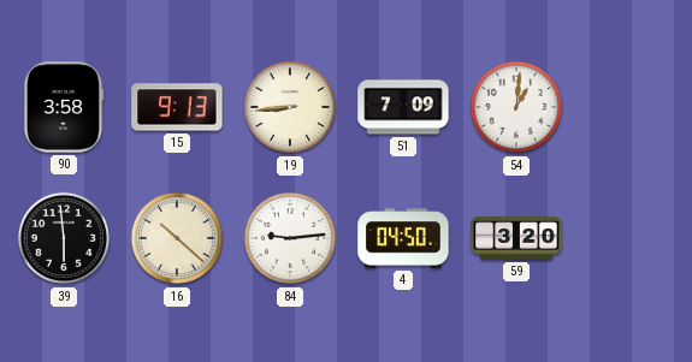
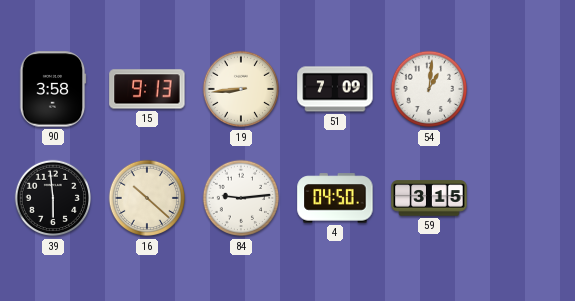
59: 3:20 -> 3:15
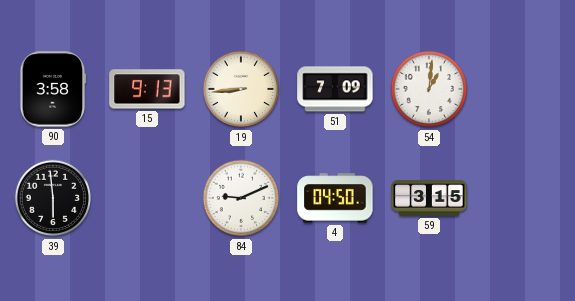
16: 10:22 -> none
84: 9:14 -> 9:11
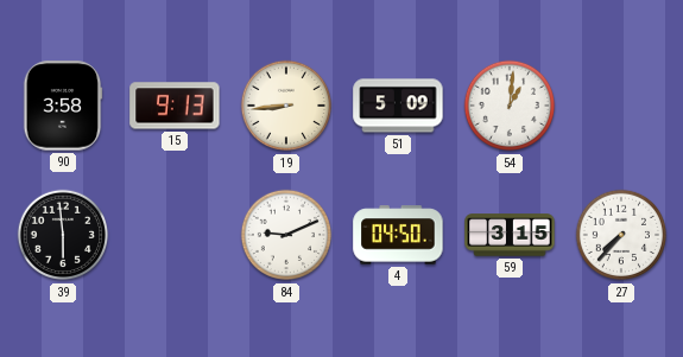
51: 7:09 -> 5:09
27: none -> 7:37
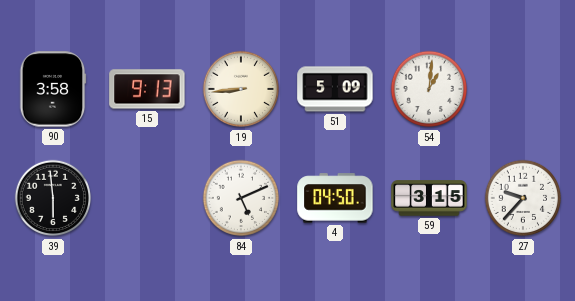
84: 9:11 -> 5:11
27: 7:37 -> 9:37
